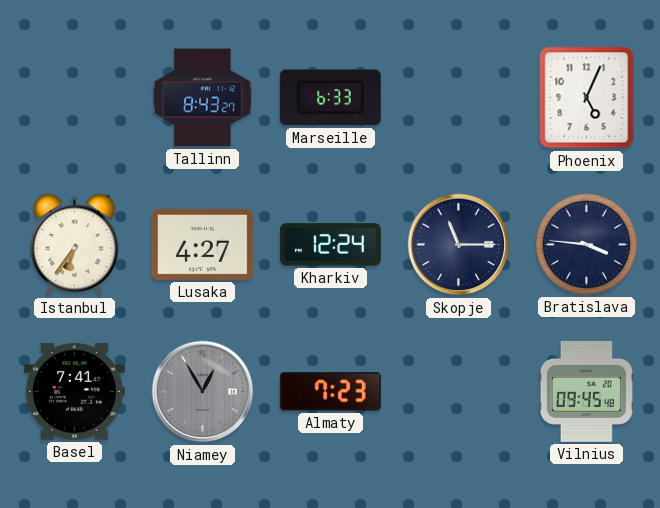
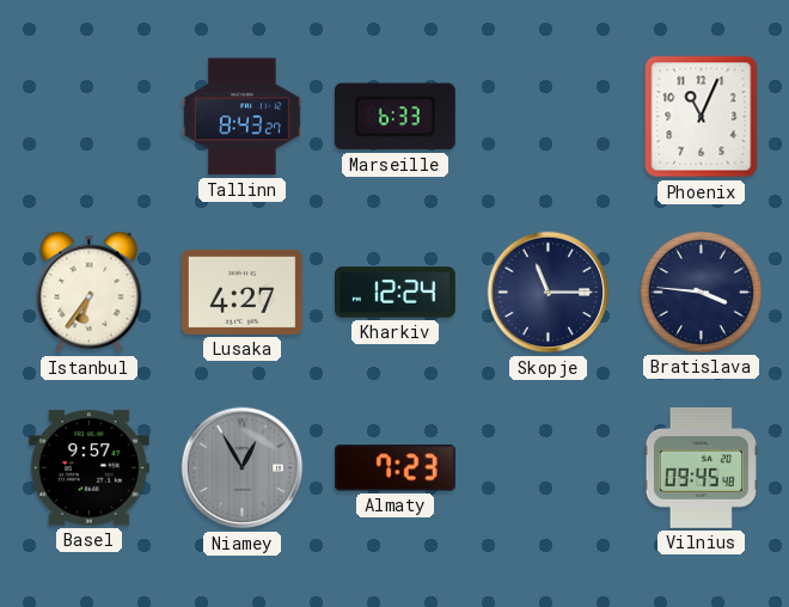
Phoenix: 5:04 -> 11:04
Basel: 7:41 -> 9:57
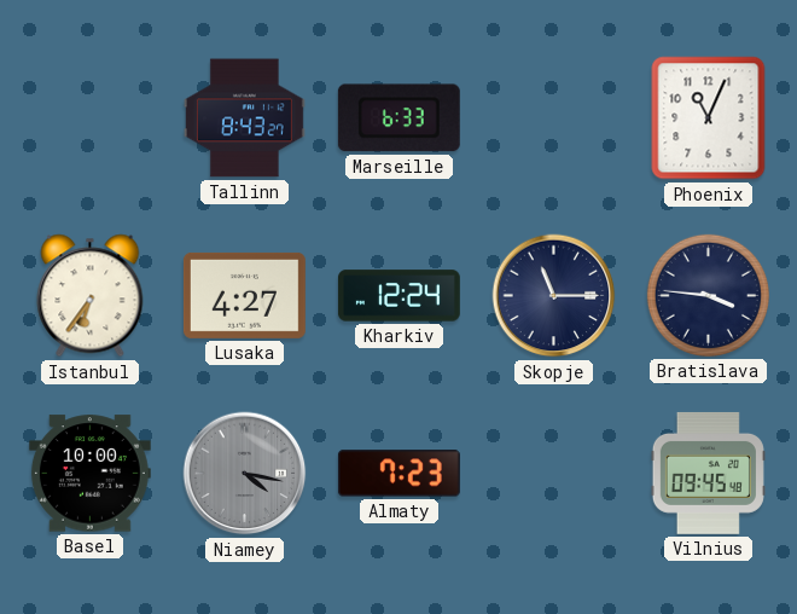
Basel: 9:57 -> 10:00
Niamey: 12:55 -> 4:17
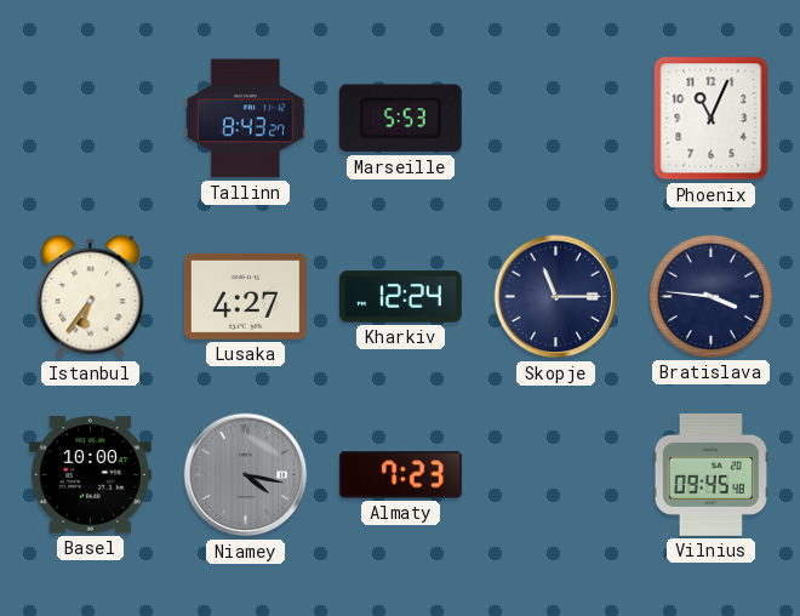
Marseille: 6:33 -> 5:53
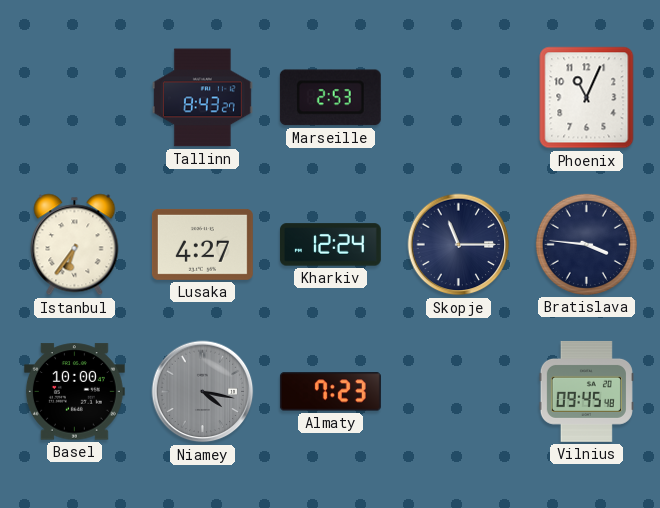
Marseille: 5:53 -> 2:53
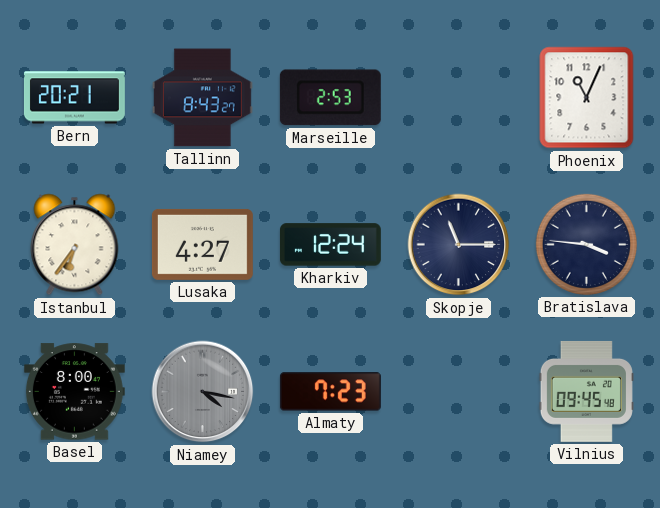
Bern: none -> 20:21
Basel: 10:00 -> 8:00
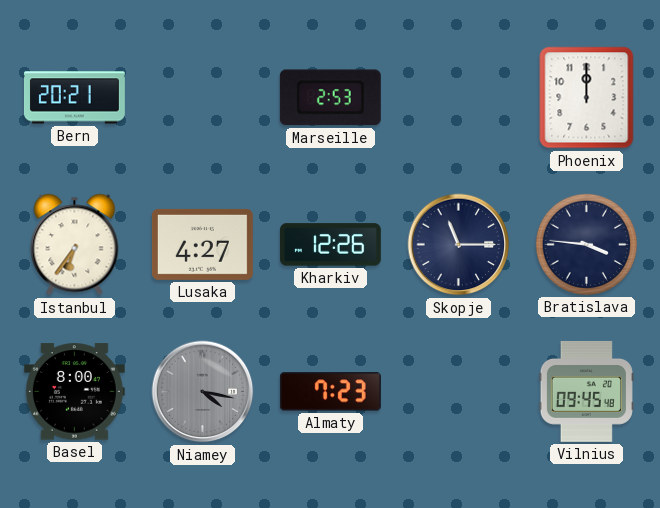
Tallinn: 8:43 -> none
Phoenix: 11:04 -> 12:00
Kharkiv: 12:24 -> 12:26
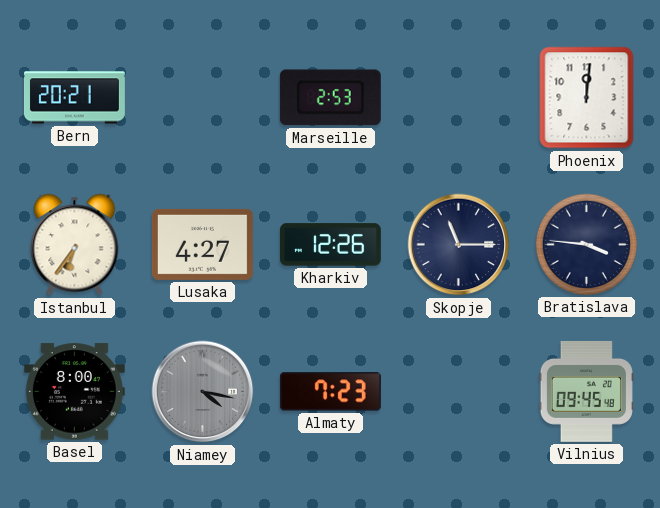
Phoenix: 12:00 -> 12:01
